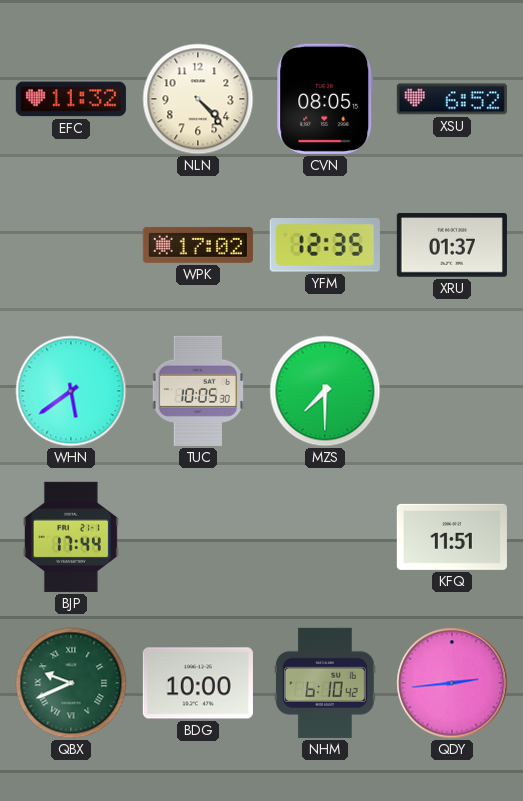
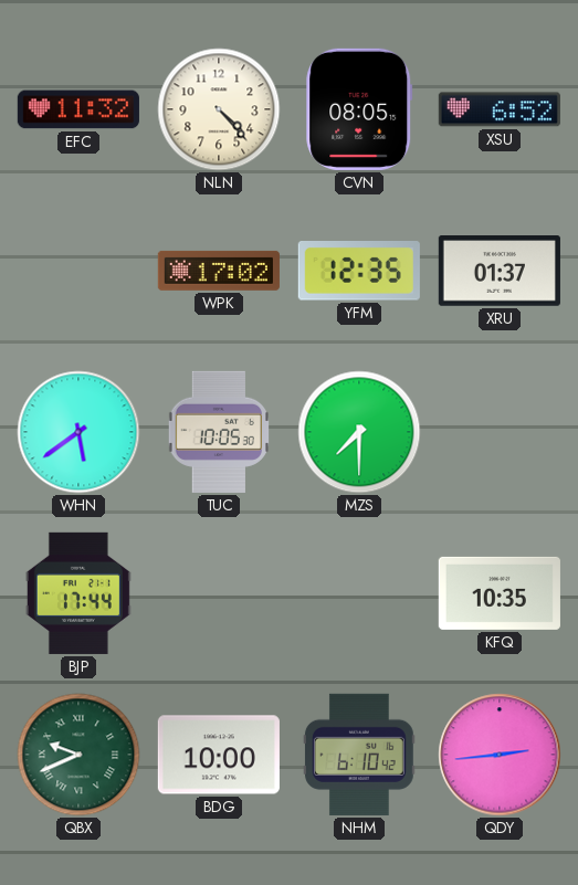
KFQ: 11:51 -> 10:35
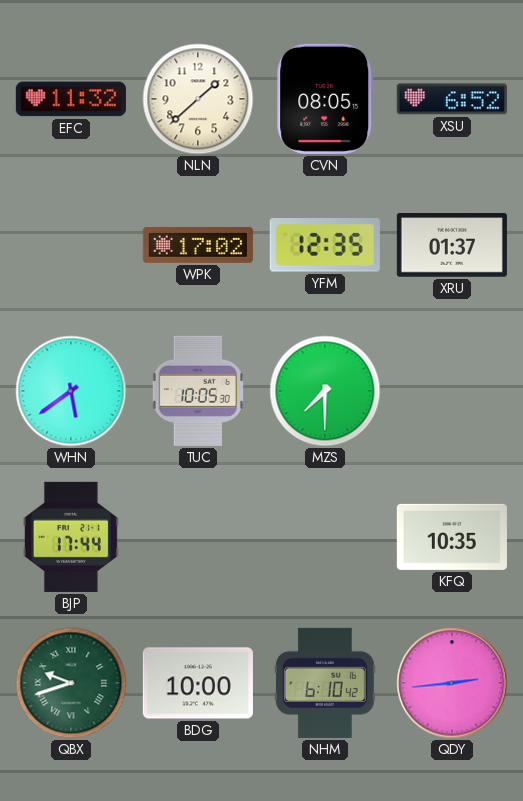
NLN: 4:23 -> 1:38
QBX: 9:41 -> 9:42
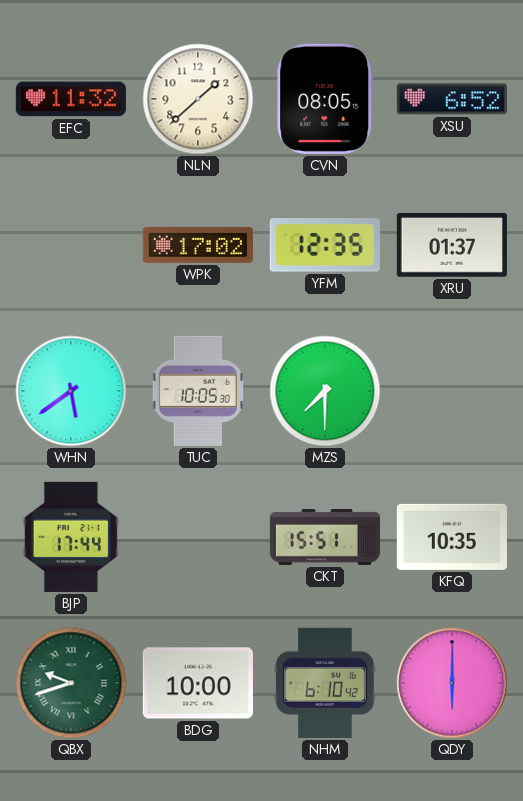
CKT: none -> 15:51
QDY: 2:44 -> 6:00
